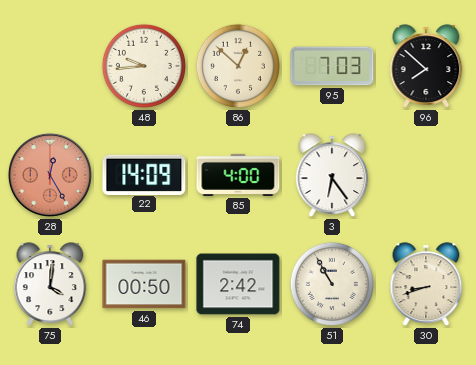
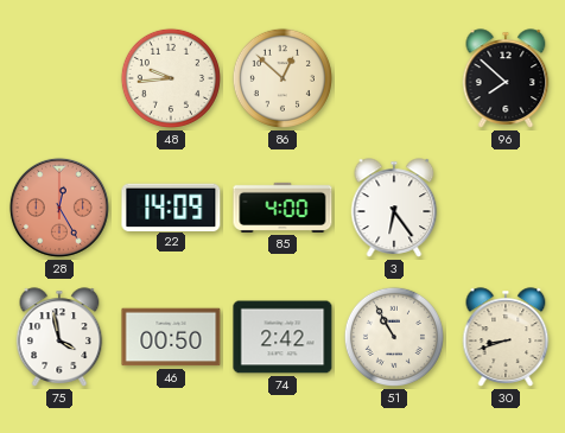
95: 7:03 -> none
75: 4:01 -> 3:58
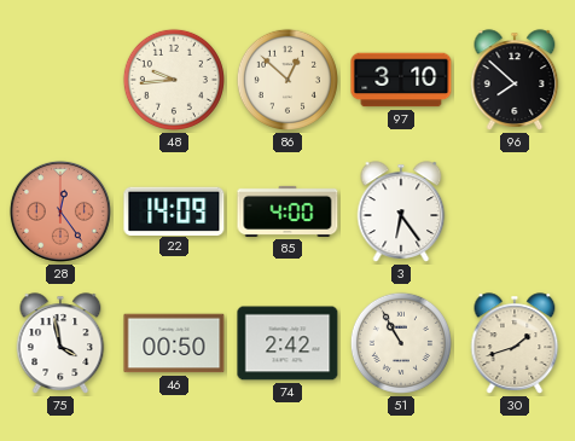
97: none -> 3:10
28: 12:25 -> 12:24
30: 8:42 -> 1:42
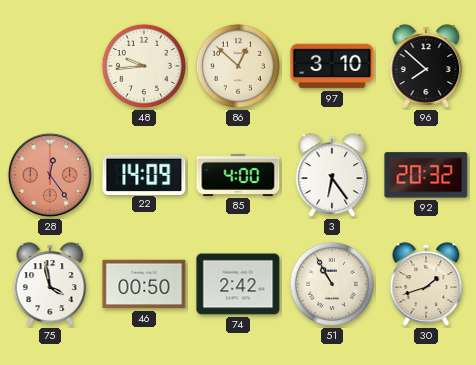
92: none -> 20:32
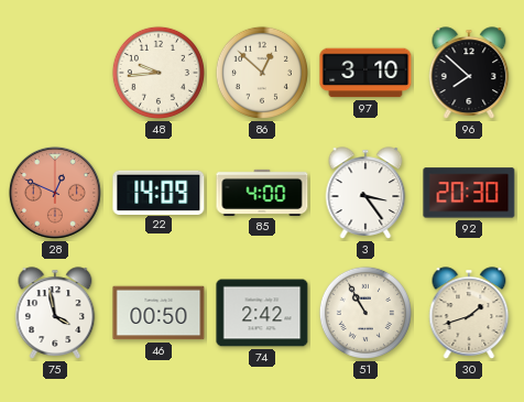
28: 12:24 -> 12:49
3: 6:24 -> 3:24
92: 20:32 -> 20:30
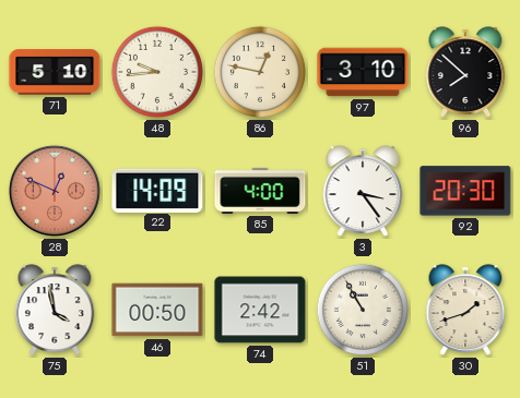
71: none -> 5:10
86: 12:52 -> 12:47
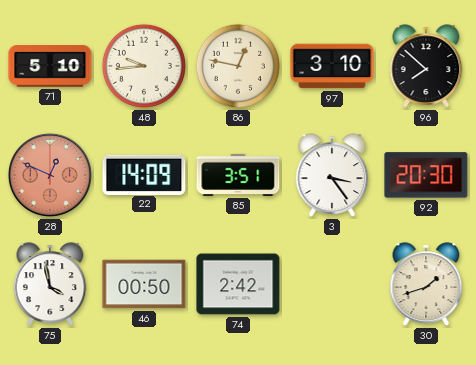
85: 4:00 -> 3:51
51: 10:55 -> none
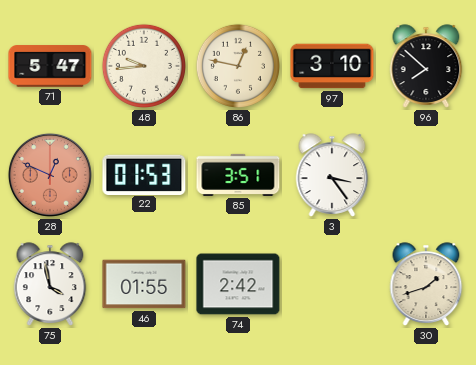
71: 5:10 -> 5:47
22: 14:09 -> 01:53
92: 20:30 -> none
46: 00:50 -> 01:55
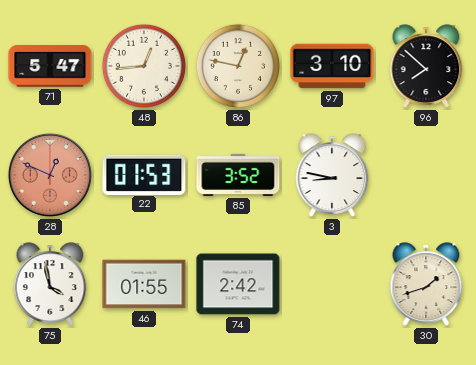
48: 9:44 -> 12:44
85: 3:51 -> 3:52
3: 3:24 -> 8:47
